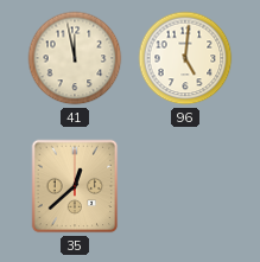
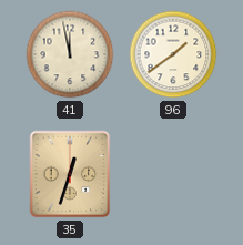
96: 5:01 -> 1:39
35: 12:38 -> 12:33
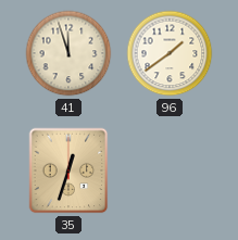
41: 11:58 -> 11:57
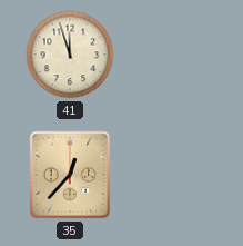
96: 1:39 -> none
35: 12:33 -> 12:37
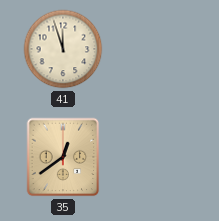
35: 12:37 -> 12:39
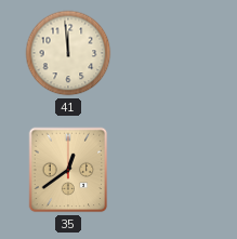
41: 11:57 -> 11:59
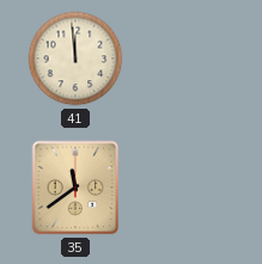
35: 12:39 -> 11:39
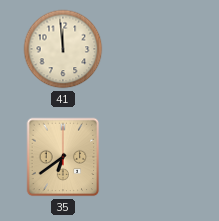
35: 11:39 -> 6:39
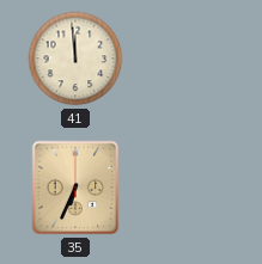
35: 6:39 -> 6:34
